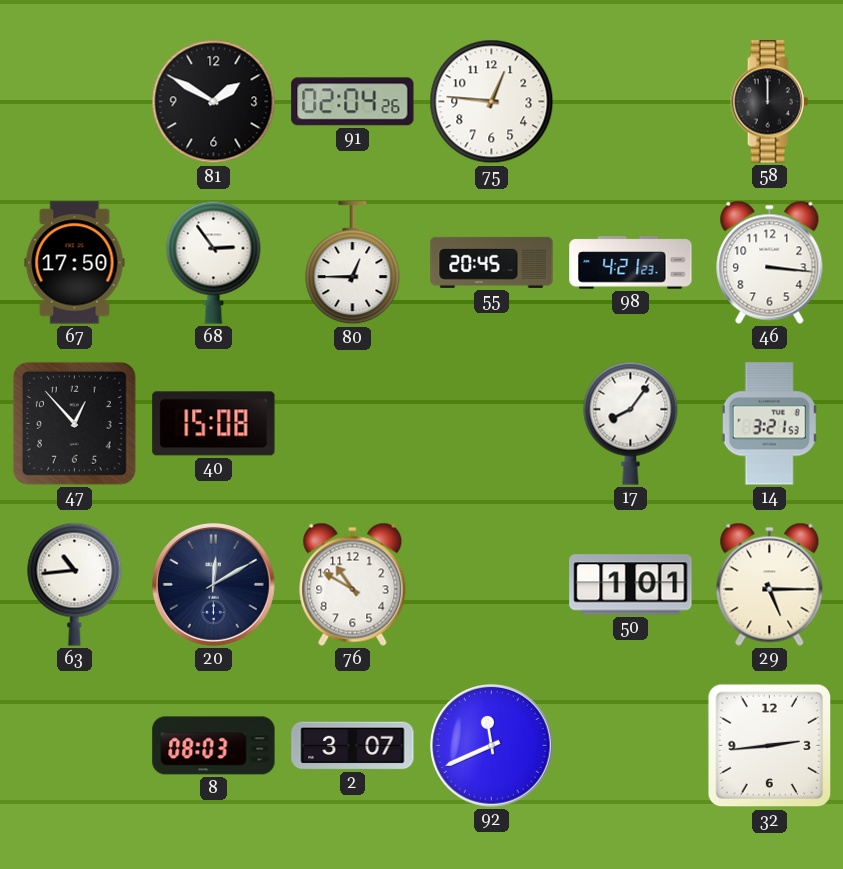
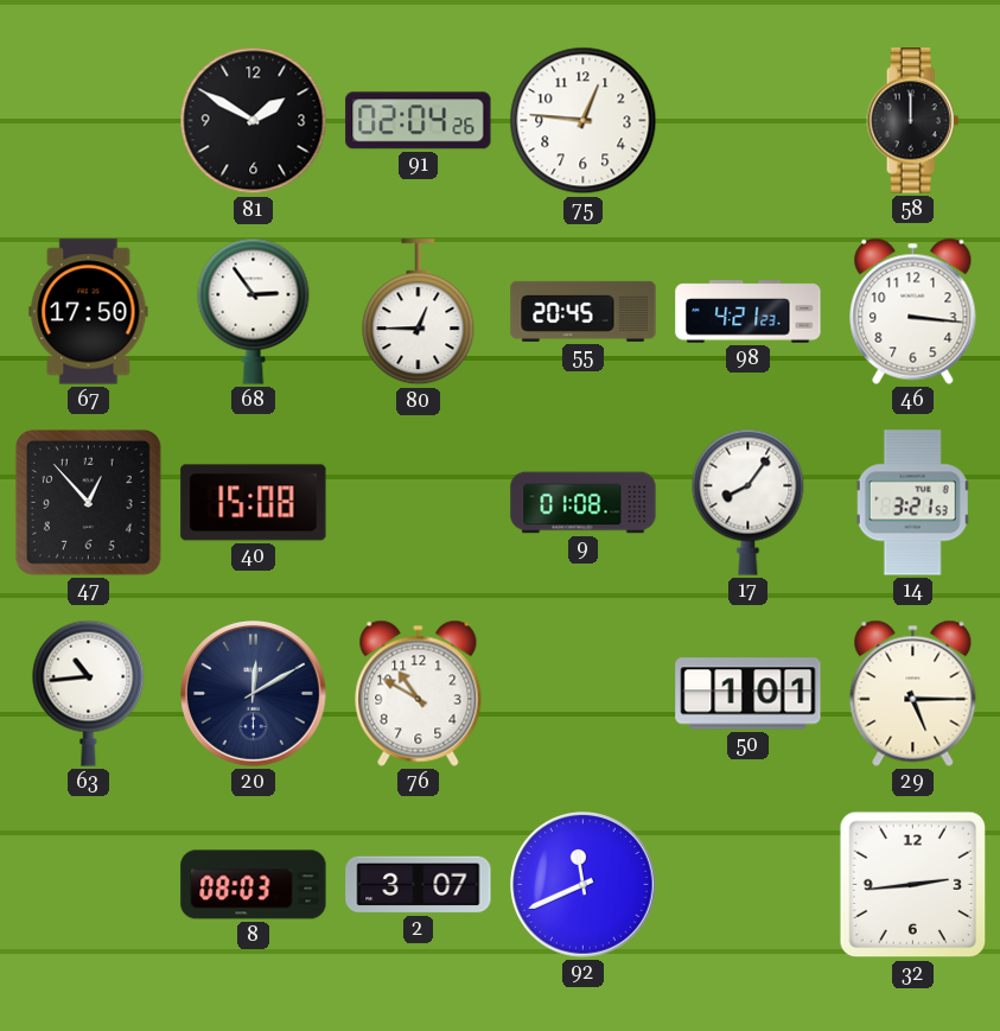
9: none -> 01:08
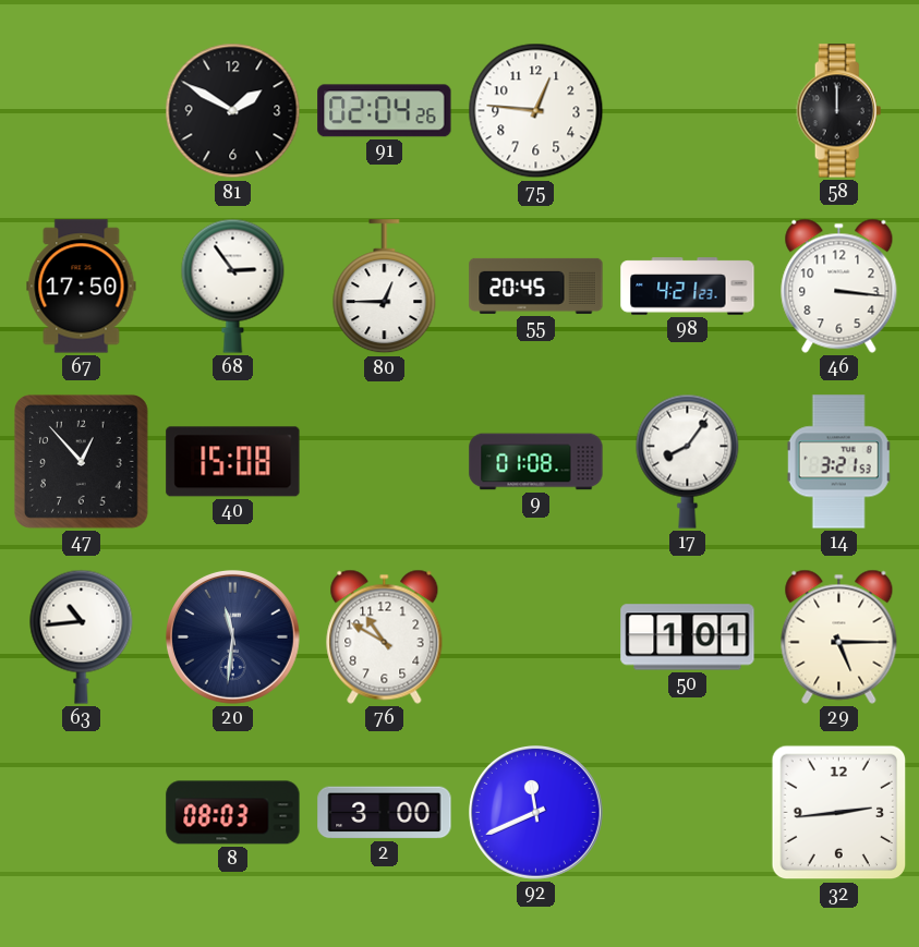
20: 12:10 -> 11:31
2: 3:07 -> 3:00
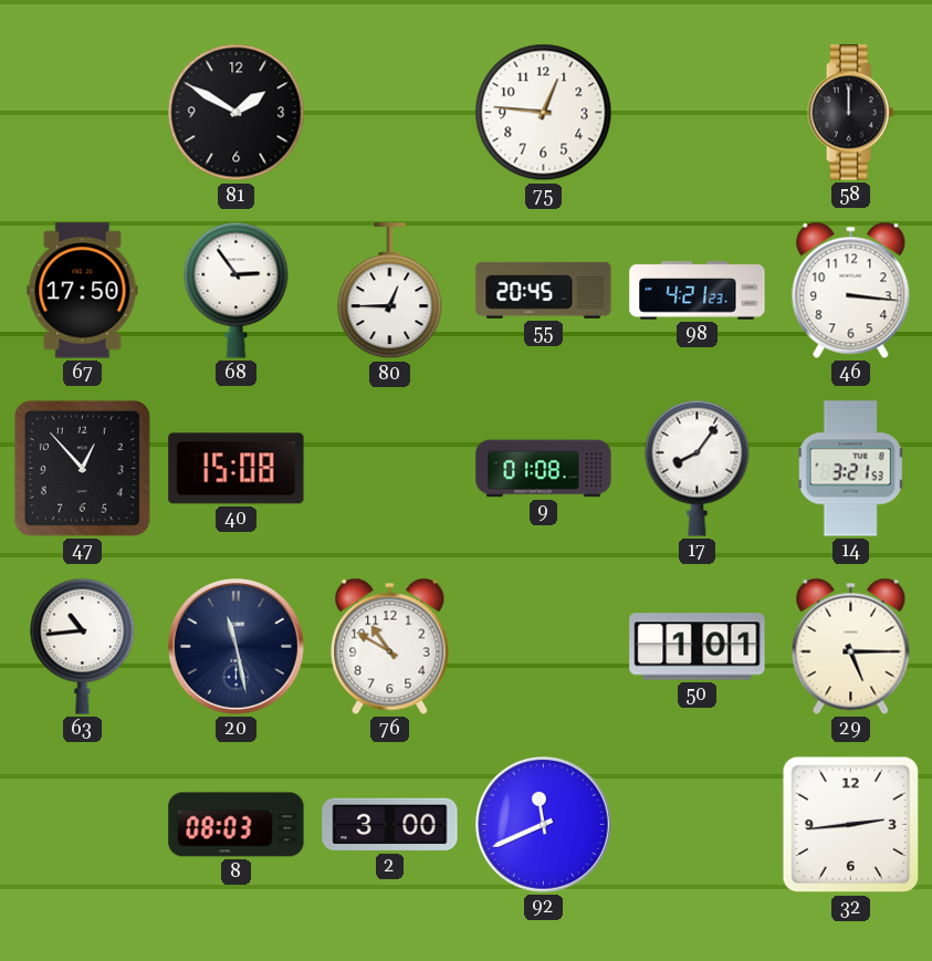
91: 02:04 -> none
20: 11:31 -> 11:28
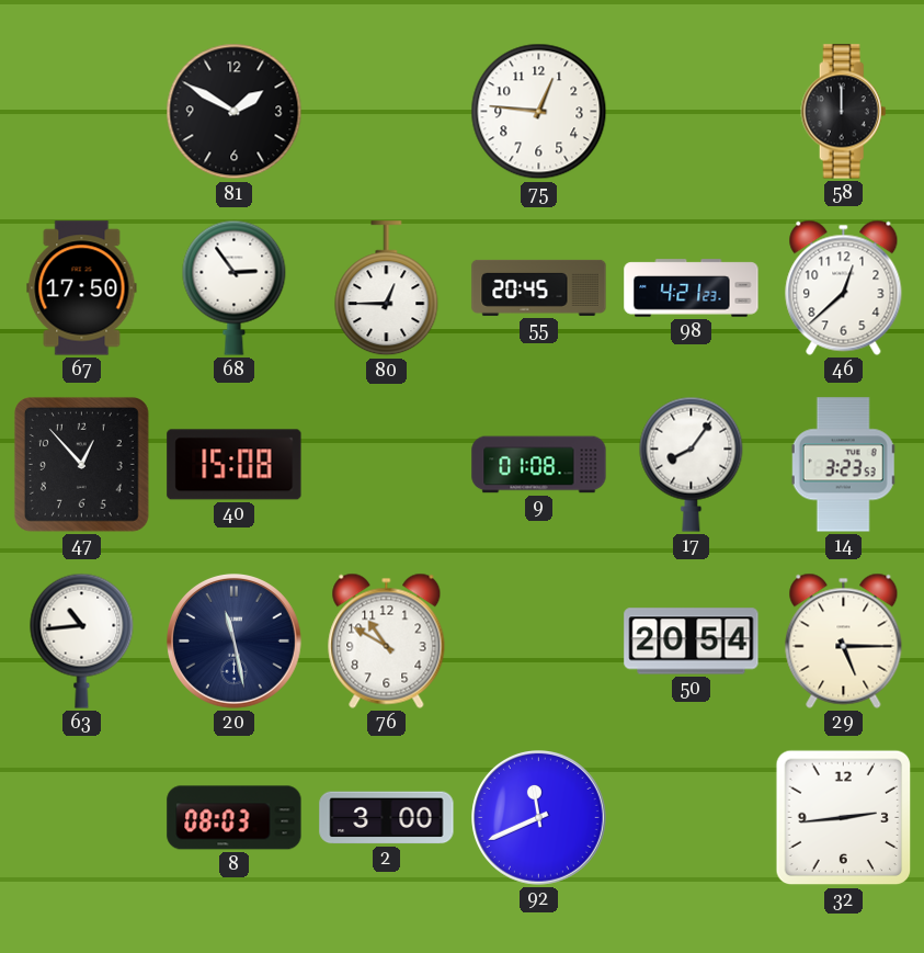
46: 3:16 -> 12:38
14: 3:21 -> 3:23
50: 1:01 -> 20:54
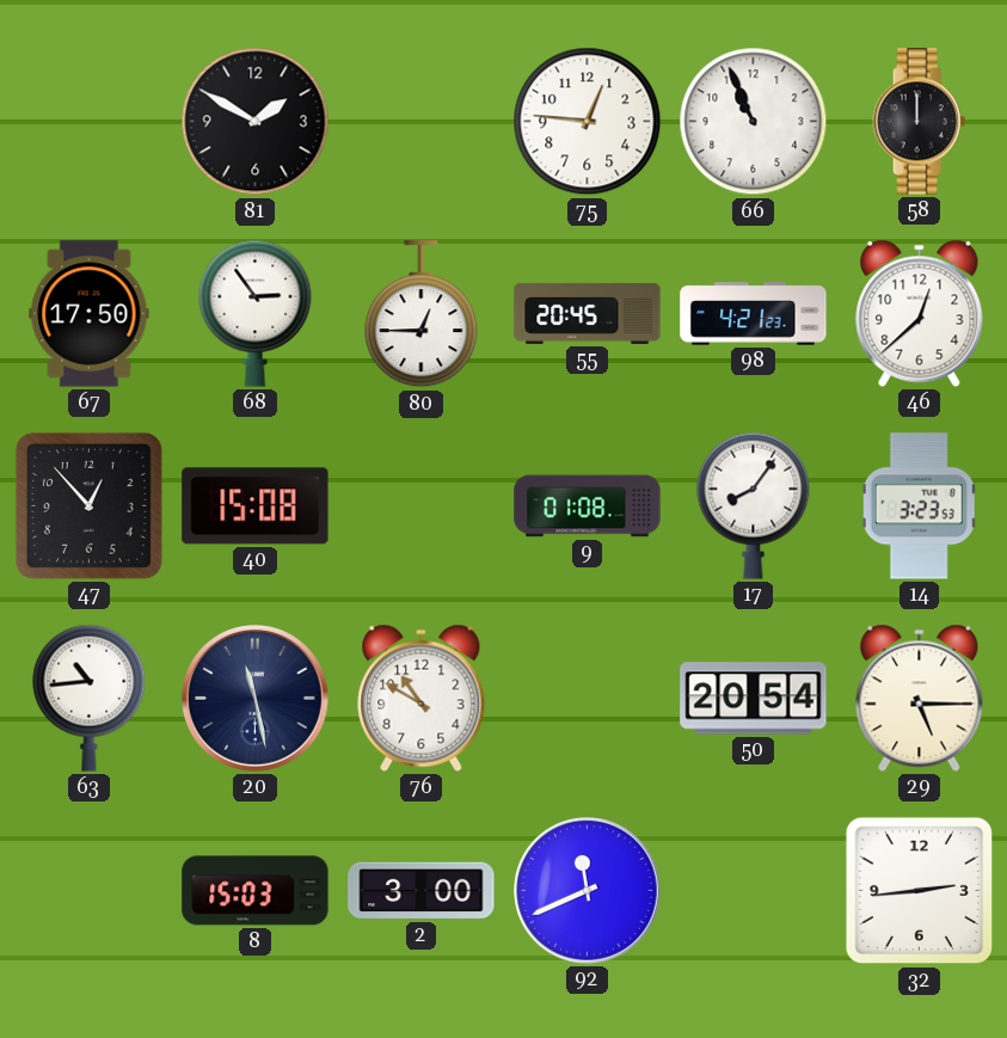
66: none -> 10:56
8: 08:03 -> 15:03
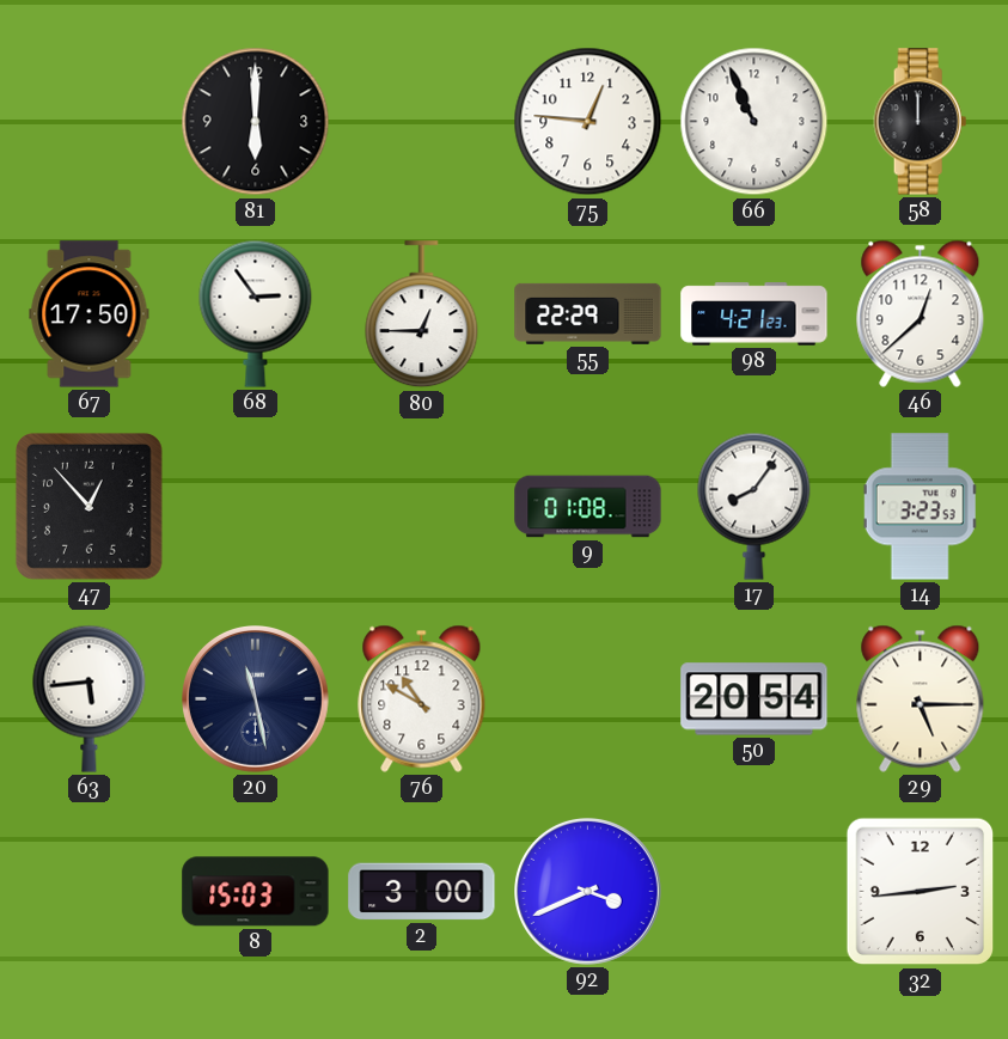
81: 1:50 -> 6:00
55: 20:45 -> 22:29
40: 15:08 -> none
63: 10:44 -> 5:44
92: 11:41 -> 3:41
